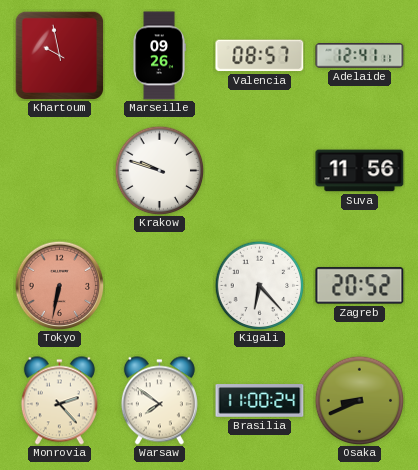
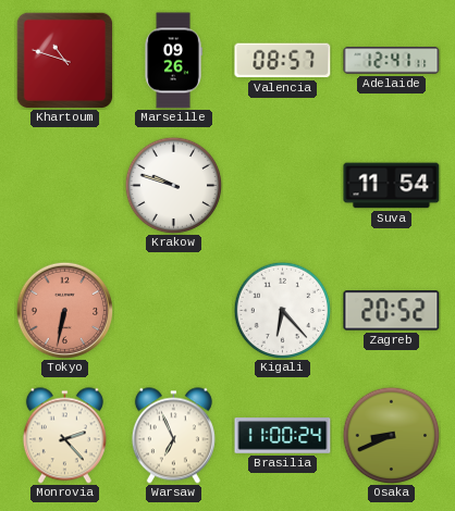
Khartoum: 9:58 -> 10:48
Suva: 11:56 -> 11:54
Warsaw: 7:51 -> 6:56
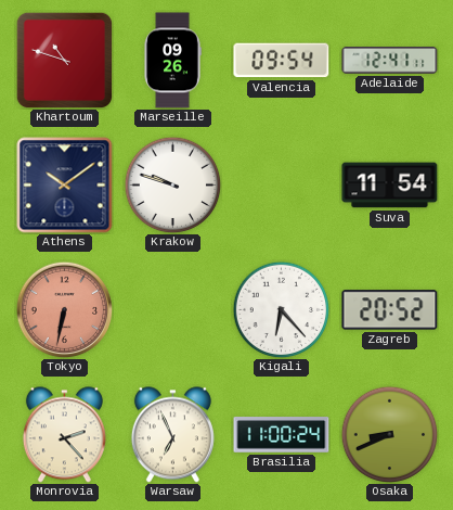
Valencia: 08:57 -> 09:54
Athens: none -> 10:09
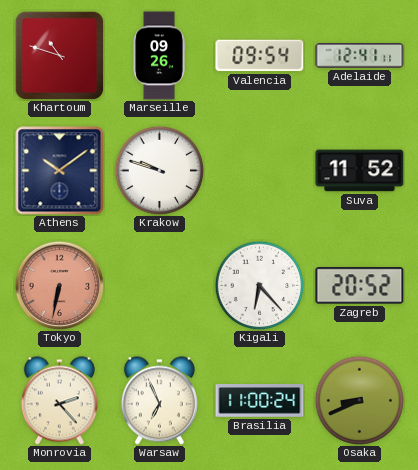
Suva: 11:54 -> 11:52
